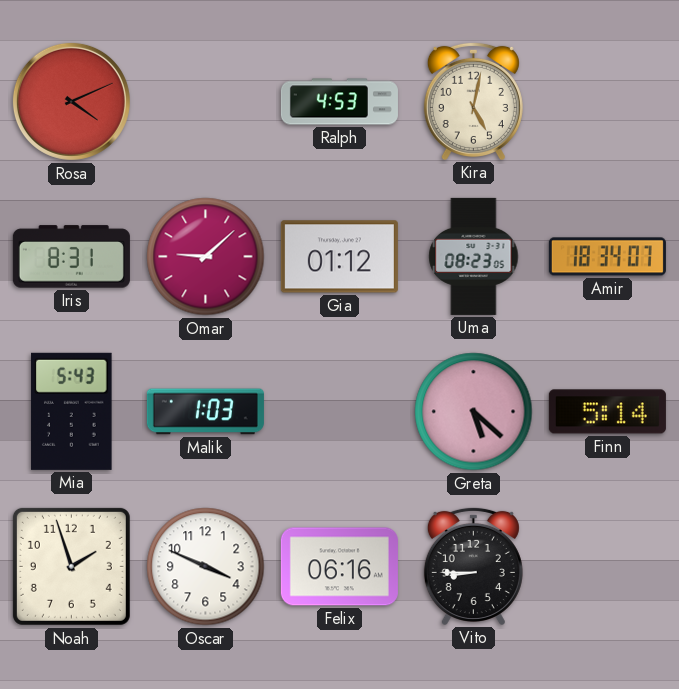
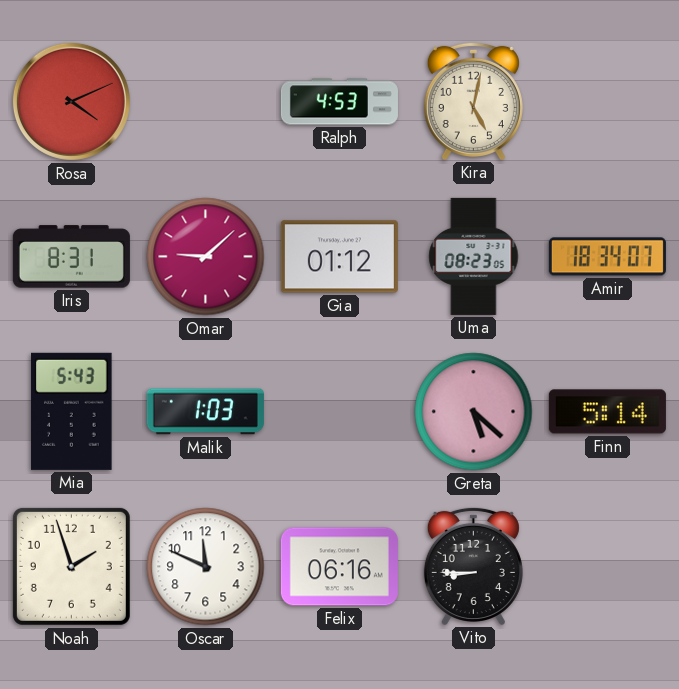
Oscar: 3:49 -> 11:49
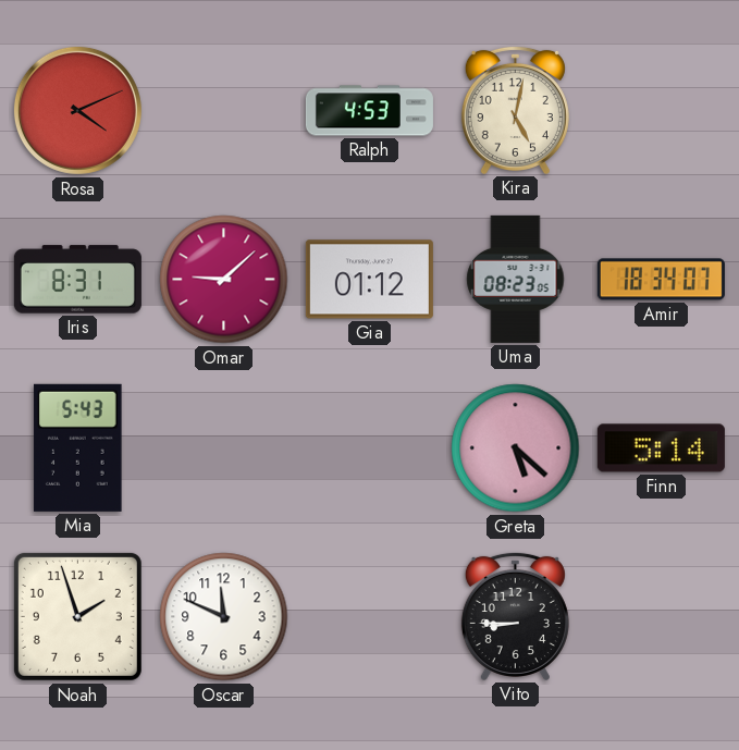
Malik: 1:03 -> none
Felix: 06:16 -> none
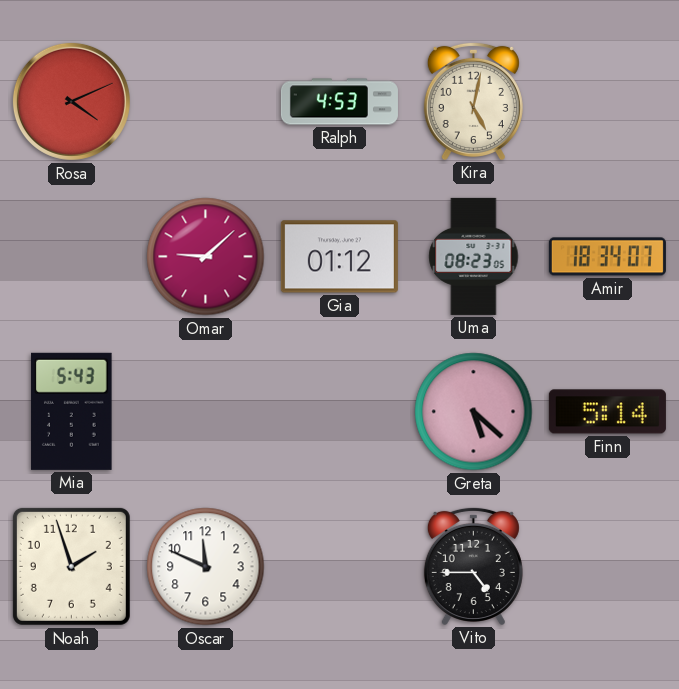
Iris: 8:31 -> none
Vito: 8:45 -> 4:45
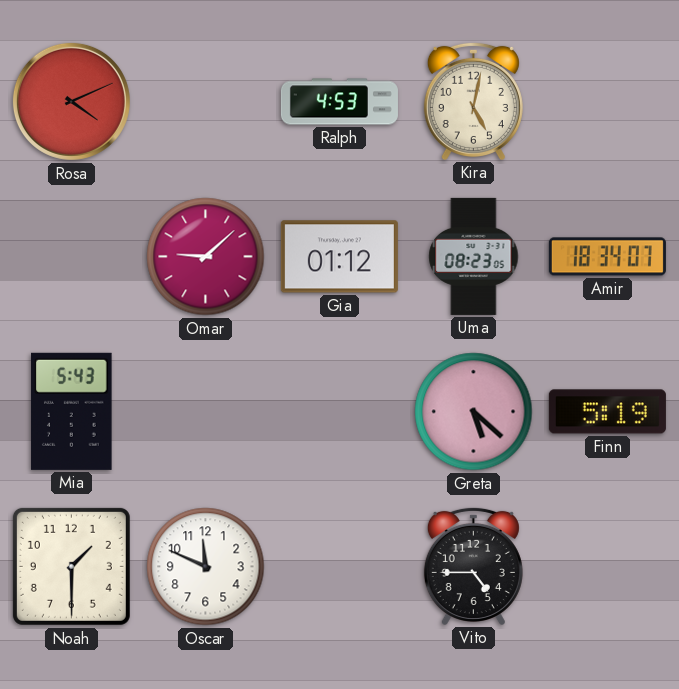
Finn: 5:14 -> 5:19
Noah: 1:57 -> 1:30
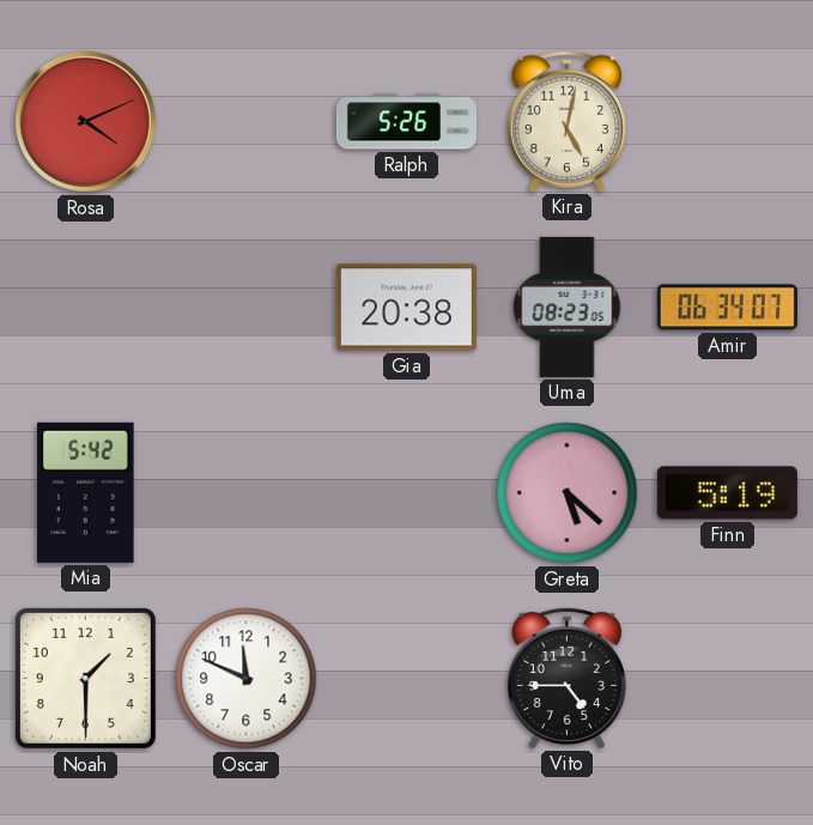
Ralph: 4:53 -> 5:26
Omar: 9:08 -> none
Gia: 01:12 -> 20:38
Amir: 18:34 -> 06:34
Mia: 5:43 -> 5:42
